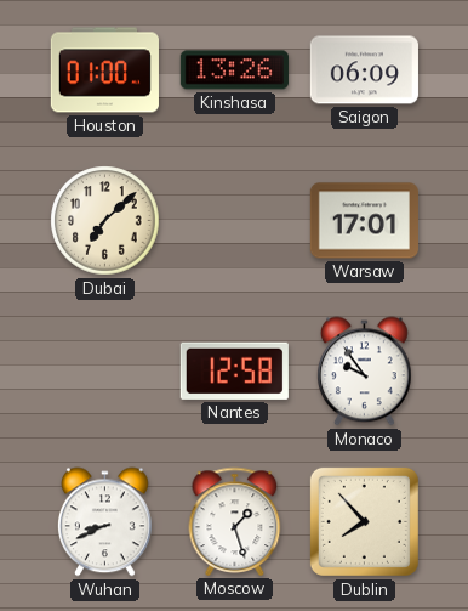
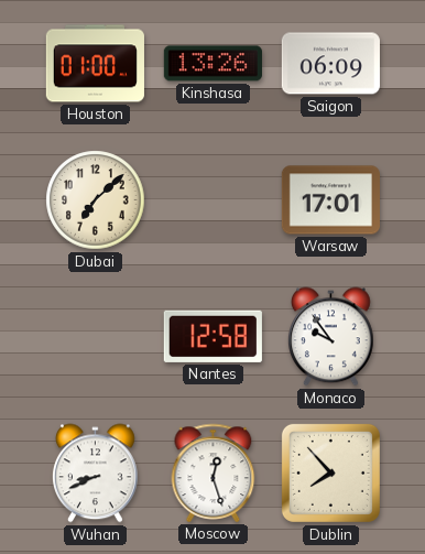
Moscow: 1:27 -> 12:27
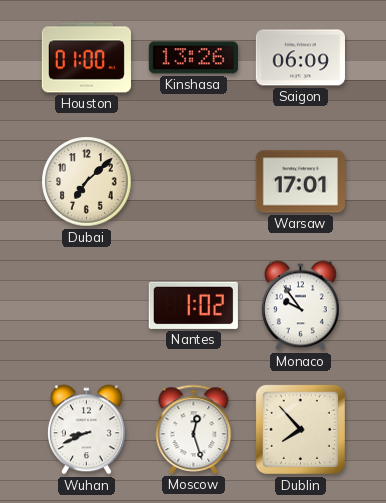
Nantes: 12:58 -> 1:02
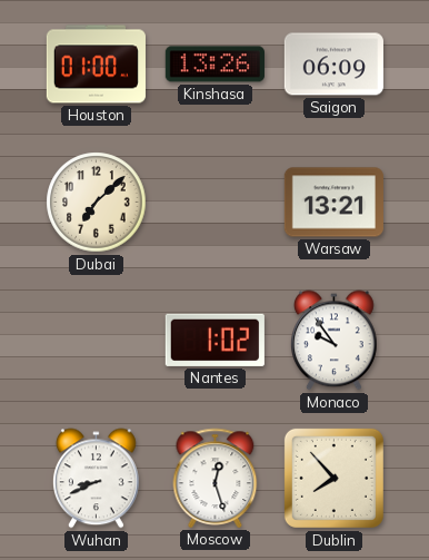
Warsaw: 17:01 -> 13:21
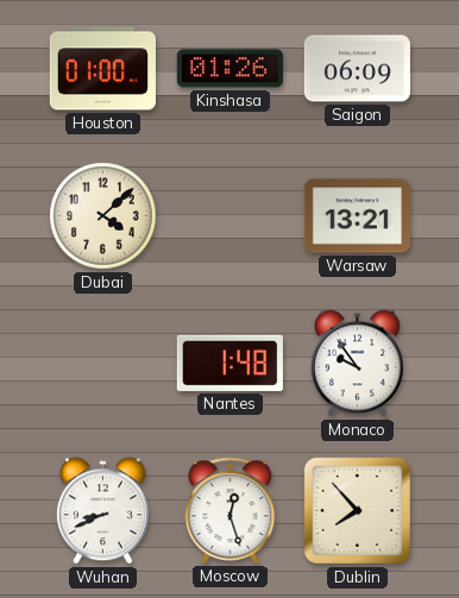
Kinshasa: 13:26 -> 01:26
Dubai: 7:08 -> 4:08
Nantes: 1:02 -> 1:48
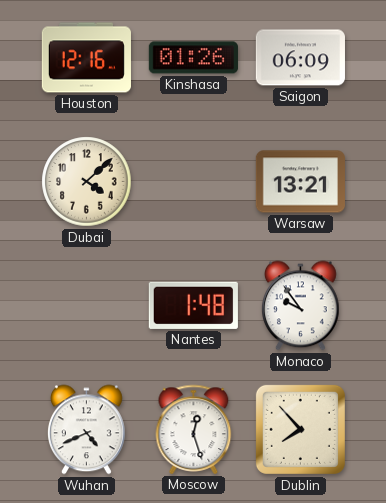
Houston: 01:00 -> 12:16
Wuhan: 8:41 -> 4:41
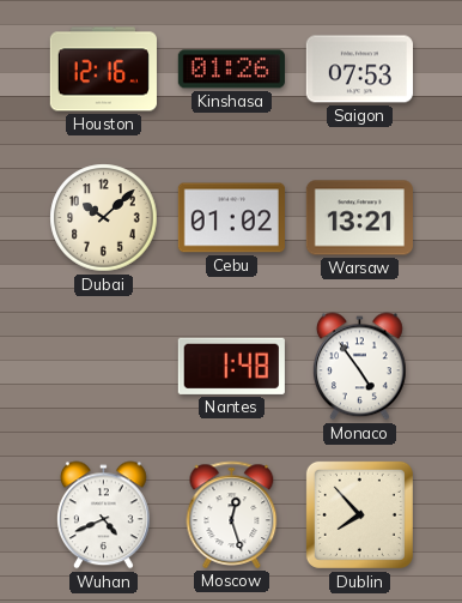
Saigon: 06:09 -> 07:53
Dubai: 4:08 -> 10:08
Cebu: none -> 01:02
Monaco: 9:54 -> 4:54
